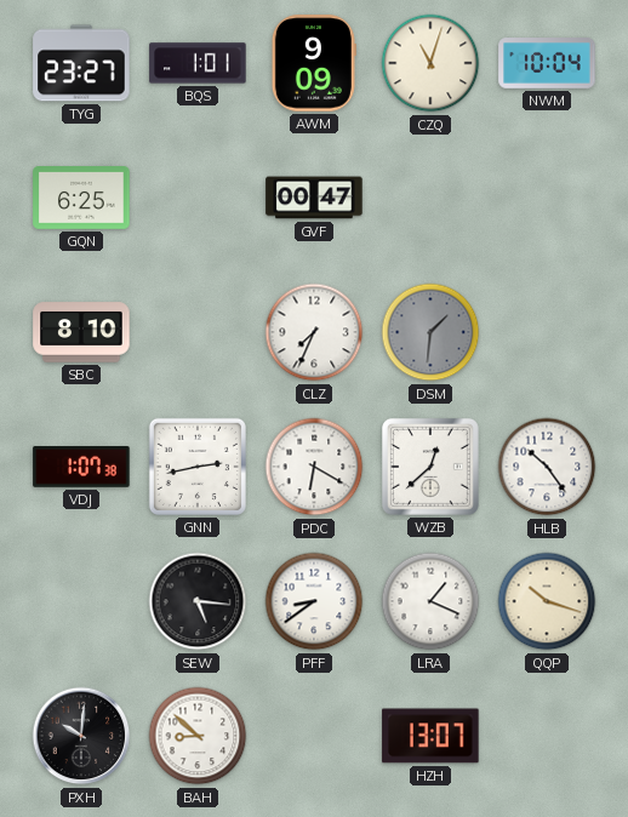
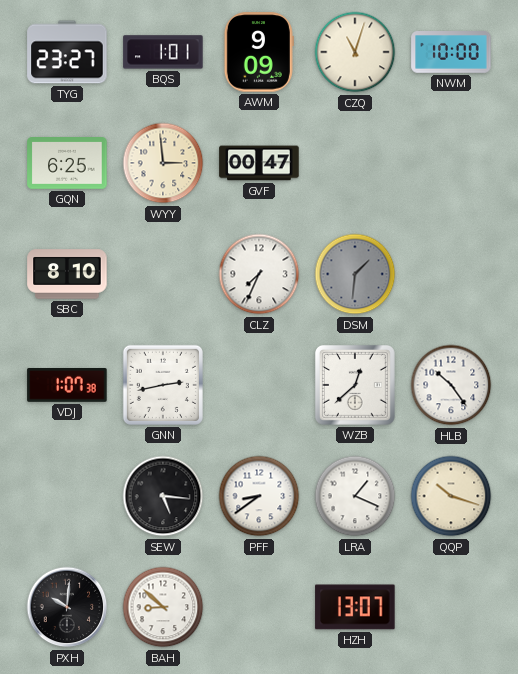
NWM: 10:04 -> 10:00
WYY: none -> 2:59
PDC: 6:20 -> none
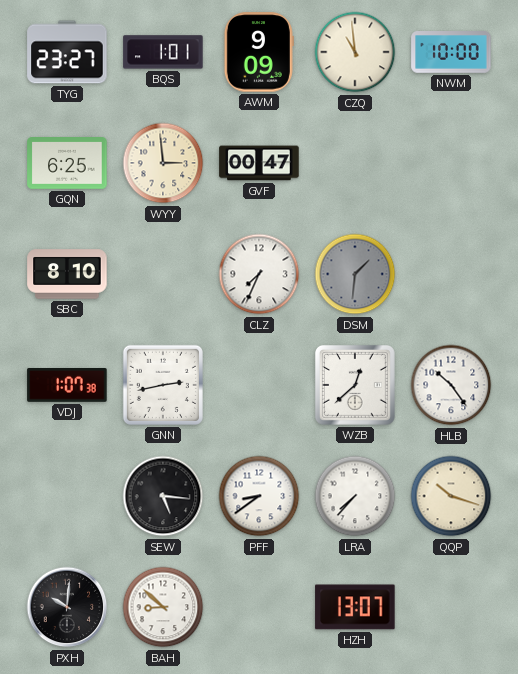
CZQ: 11:03 -> 10:59
LRA: 1:19 -> 7:37
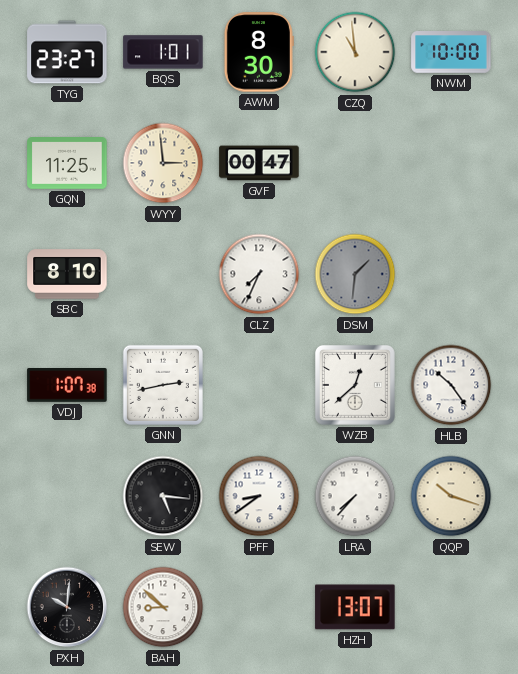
AWM: 9:09 -> 8:30
GQN: 6:25 -> 11:25
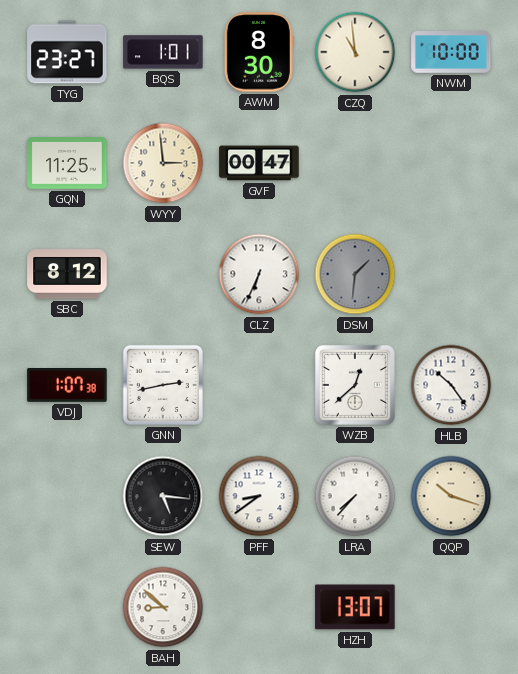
SBC: 8:10 -> 8:12
CLZ: 7:34 -> 6:34
PXH: 10:01 -> none
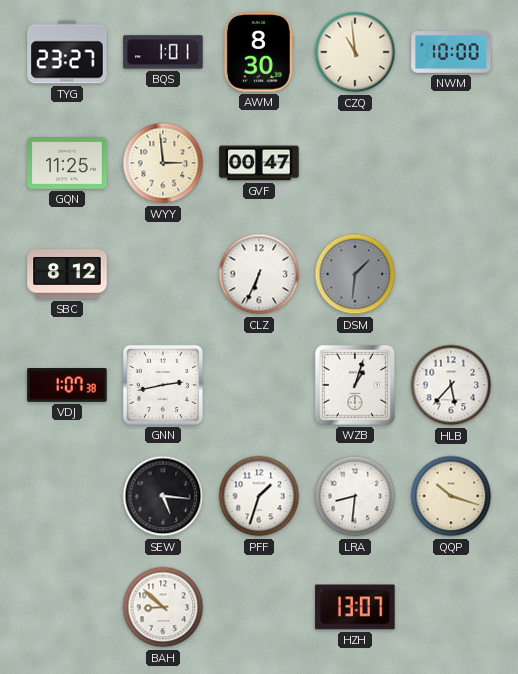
WZB: 12:38 -> 1:03
HLB: 10:24 -> 5:37
PFF: 8:39 -> 1:33
LRA: 7:37 -> 8:31
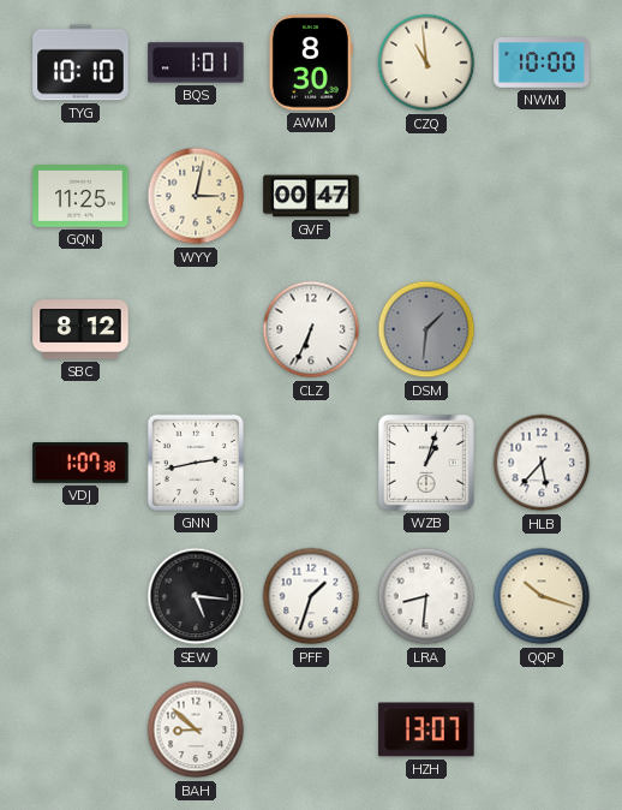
TYG: 23:27 -> 10:10
WYY: 2:59 -> 3:02
